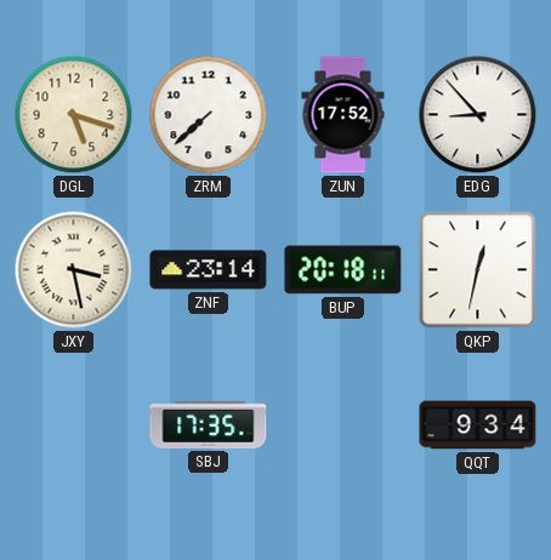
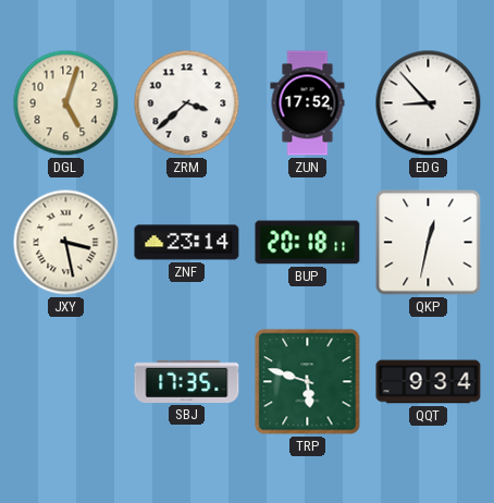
DGL: 5:18 -> 5:03
ZRM: 7:38 -> 3:38
TRP: none -> 5:48
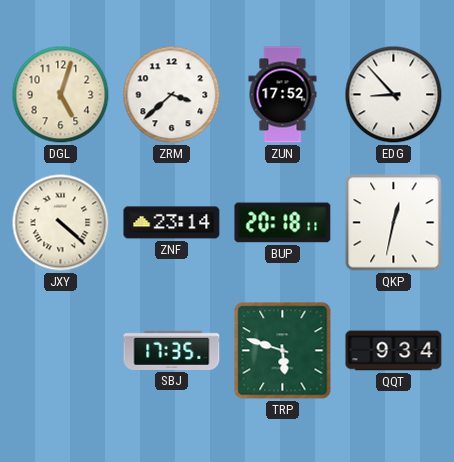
JXY: 3:28 -> 4:22
